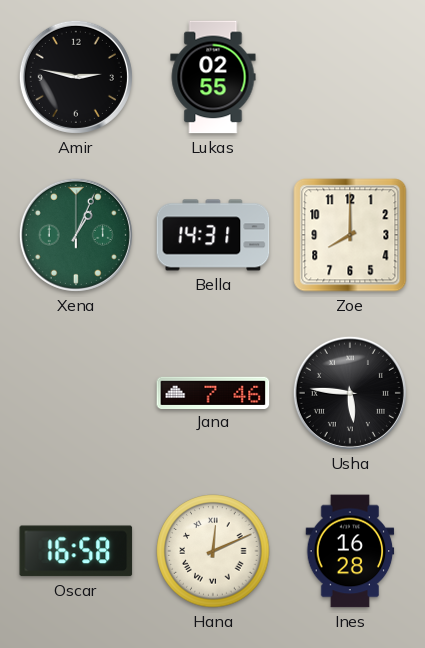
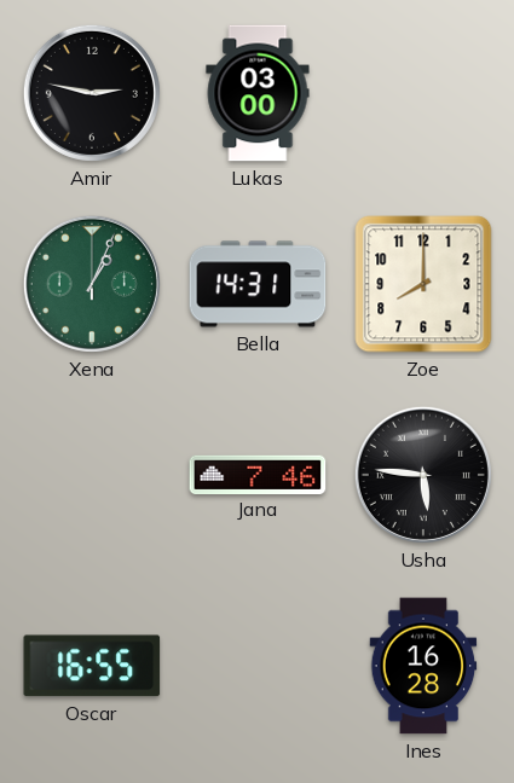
Lukas: 02:55 -> 03:00
Oscar: 16:58 -> 16:55
Hana: 12:11 -> none
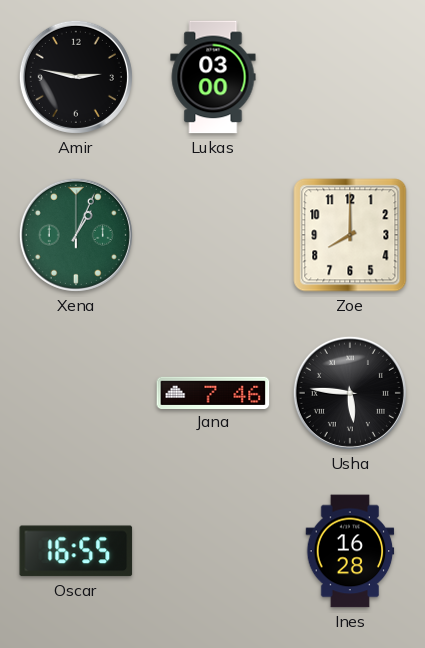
Bella: 14:31 -> none
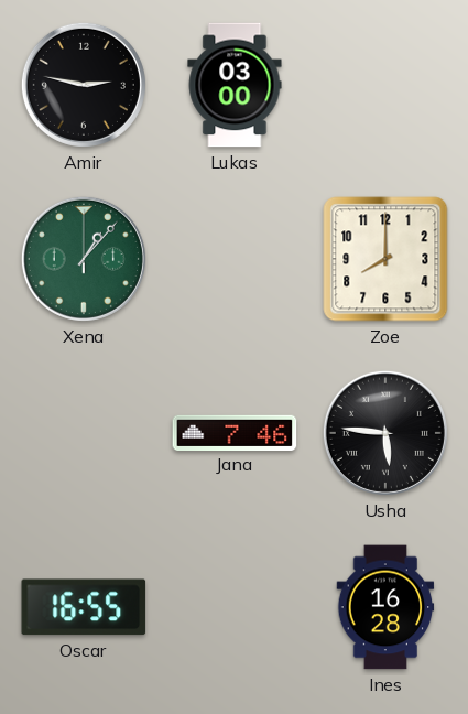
Xena: 1:04 -> 1:07
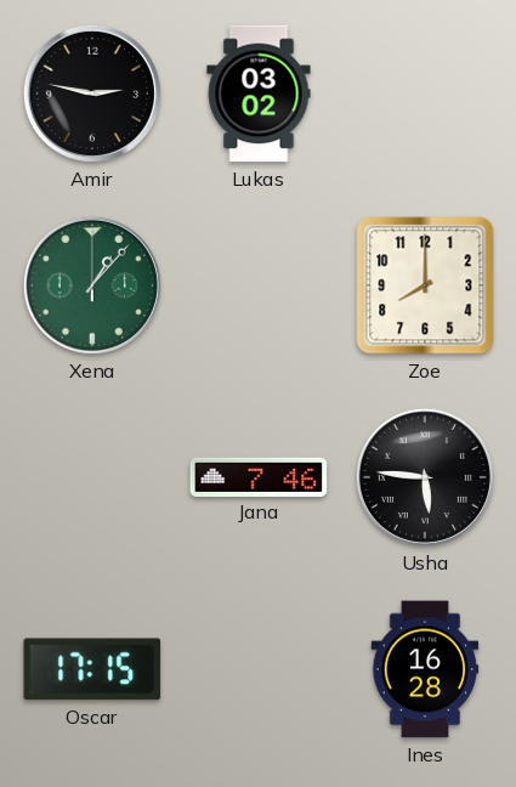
Lukas: 03:00 -> 03:02
Oscar: 16:55 -> 17:15
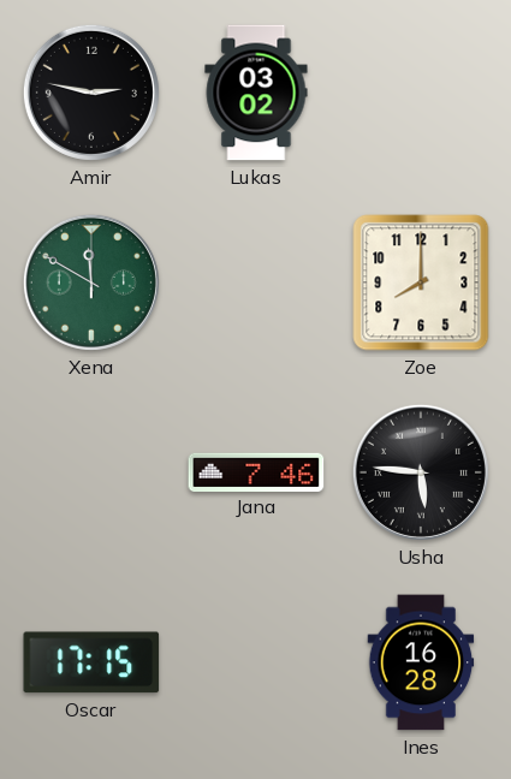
Xena: 1:07 -> 11:50
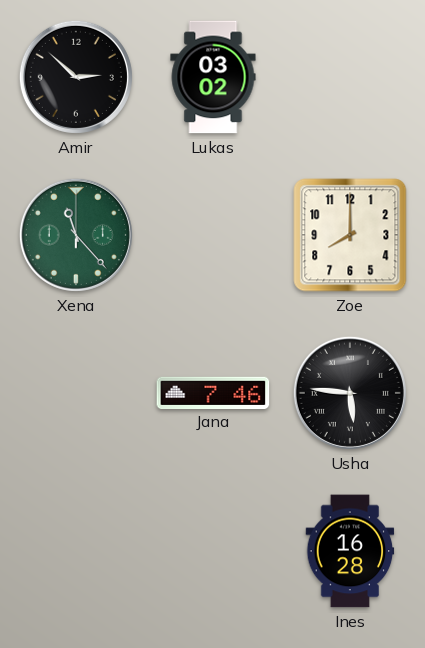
Amir: 2:47 -> 2:52
Xena: 11:50 -> 11:23
Oscar: 17:15 -> none
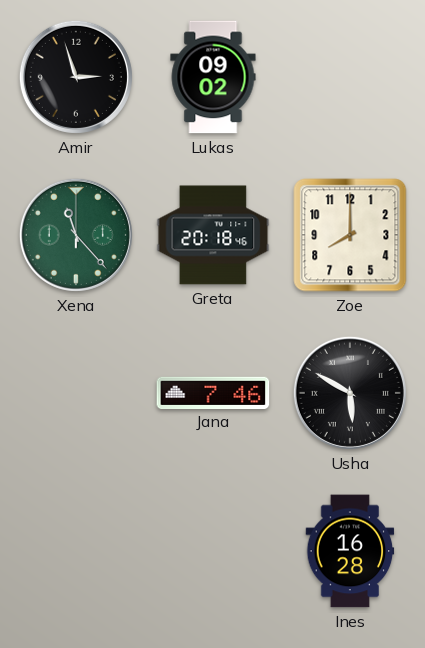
Amir: 2:52 -> 2:57
Lukas: 03:02 -> 09:02
Greta: none -> 20:18
Usha: 5:46 -> 5:50
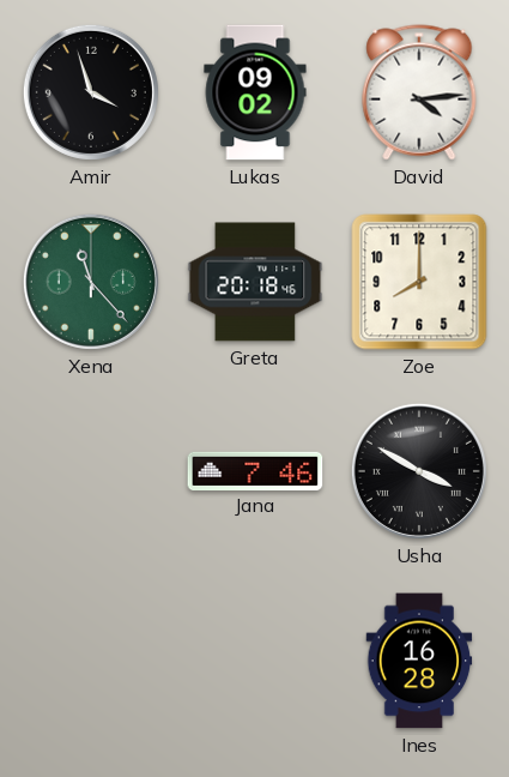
Amir: 2:57 -> 3:57
David: none -> 4:14
Usha: 5:50 -> 3:50
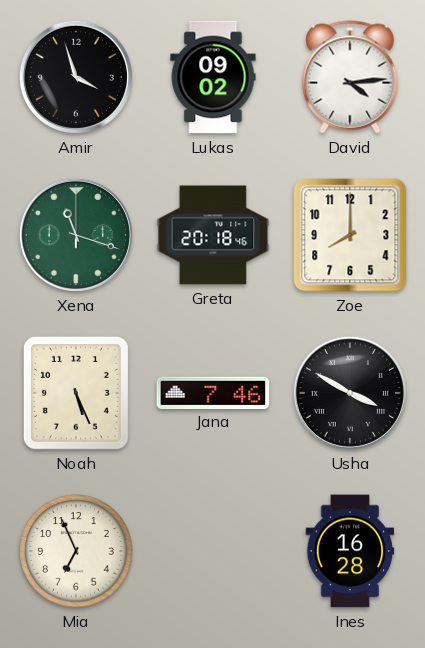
Xena: 11:23 -> 11:18
Noah: none -> 5:26
Mia: none -> 6:56
